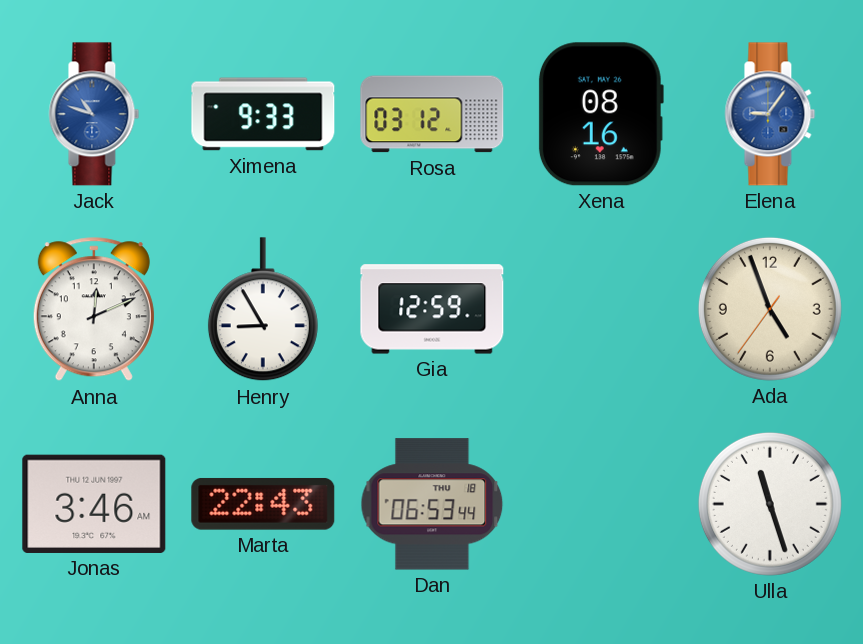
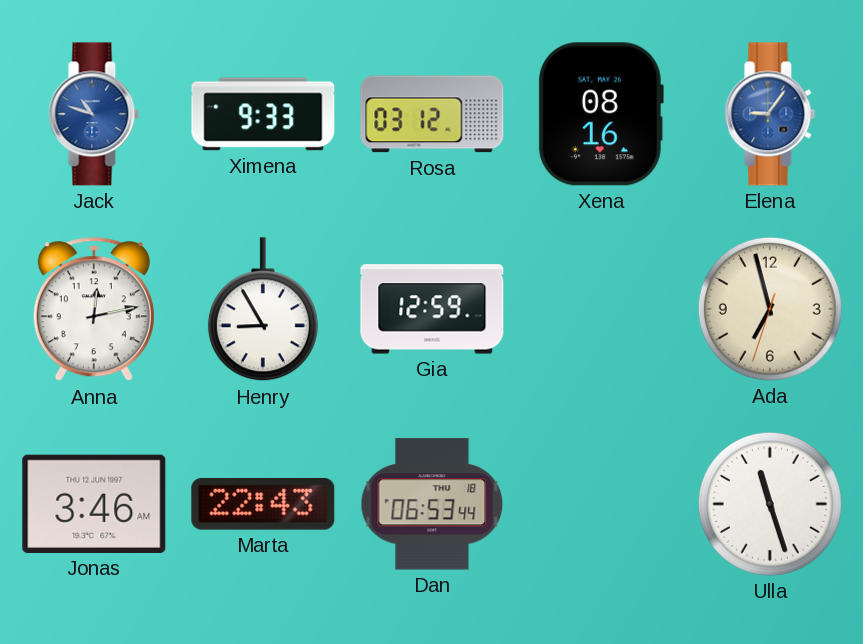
Anna: 12:11 -> 12:13
Ada: 4:56 -> 6:57
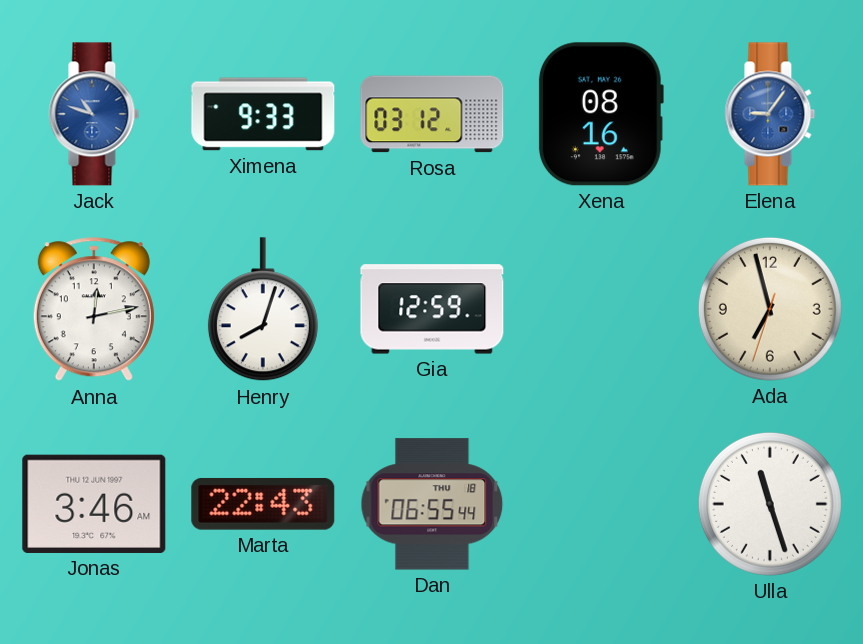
Henry: 8:55 -> 8:03
Dan: 06:53 -> 06:55
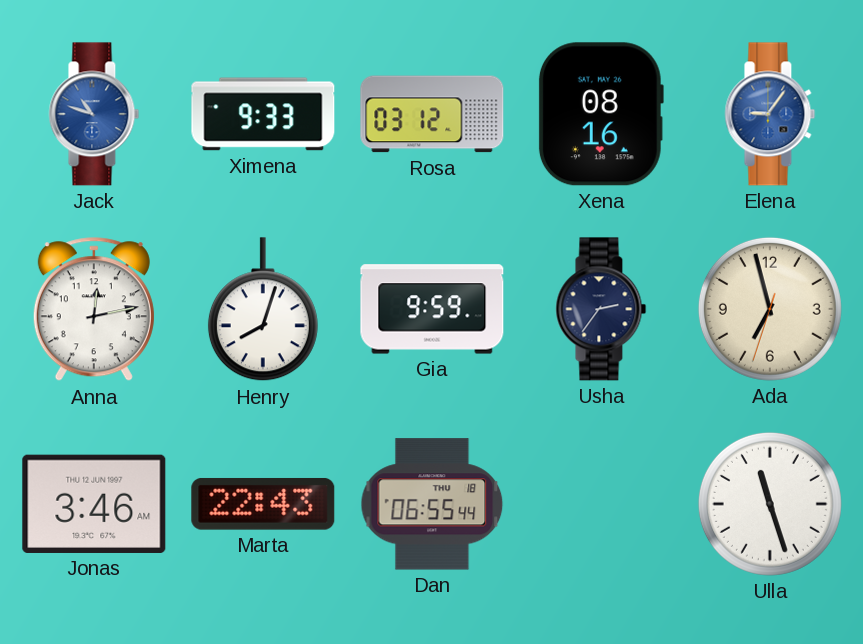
Gia: 12:59 -> 9:59
Usha: none -> 2:36
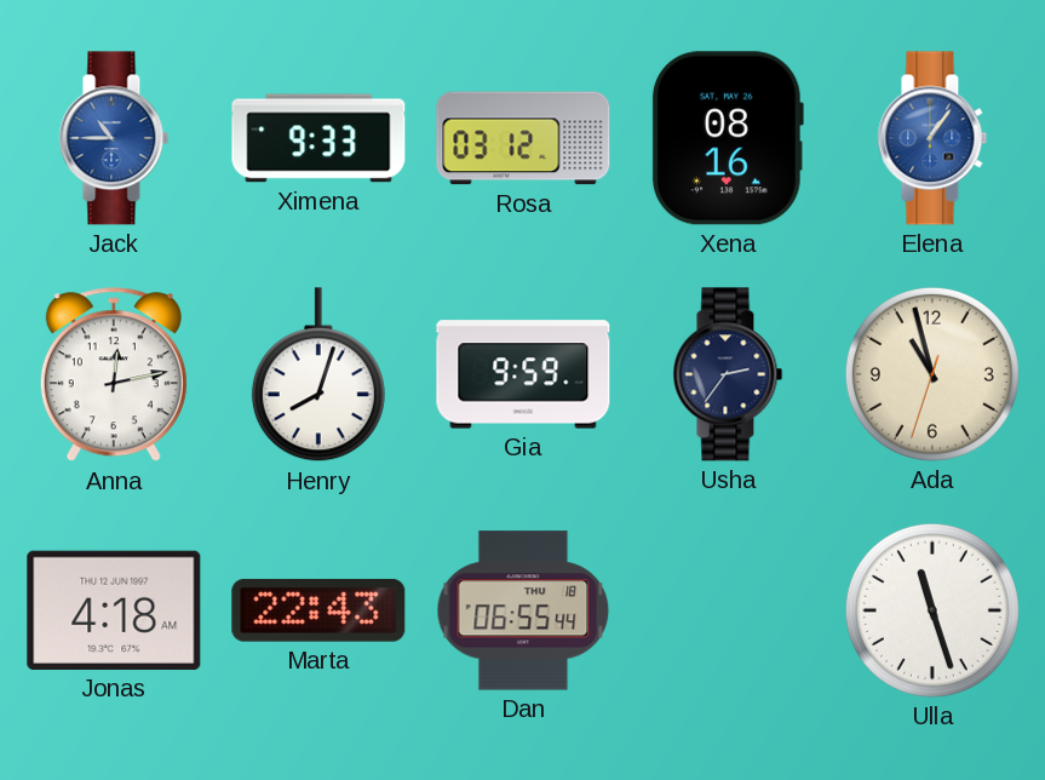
Jack: 10:48 -> 10:45
Elena: 9:06 -> 1:06
Ada: 6:57 -> 10:57
Jonas: 3:46 -> 4:18
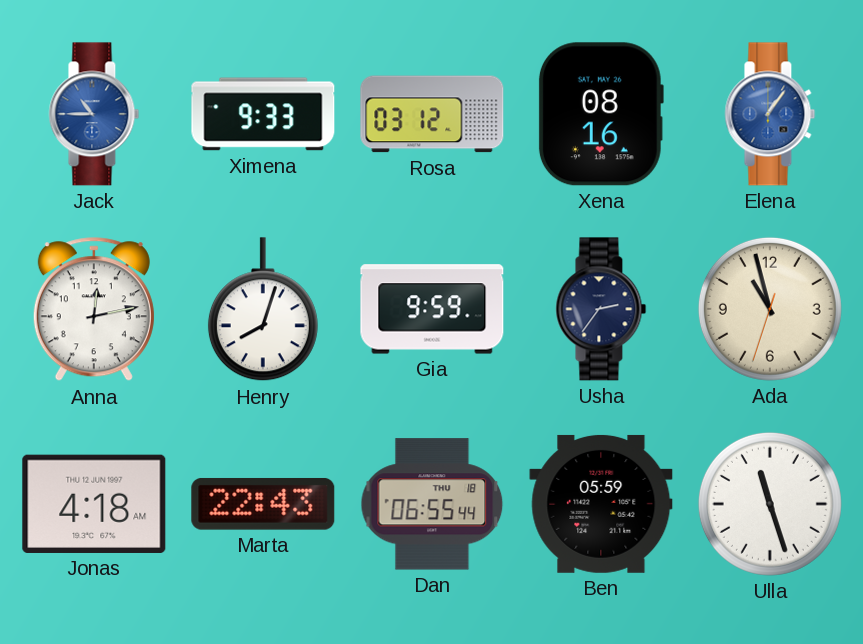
Ben: none -> 05:59
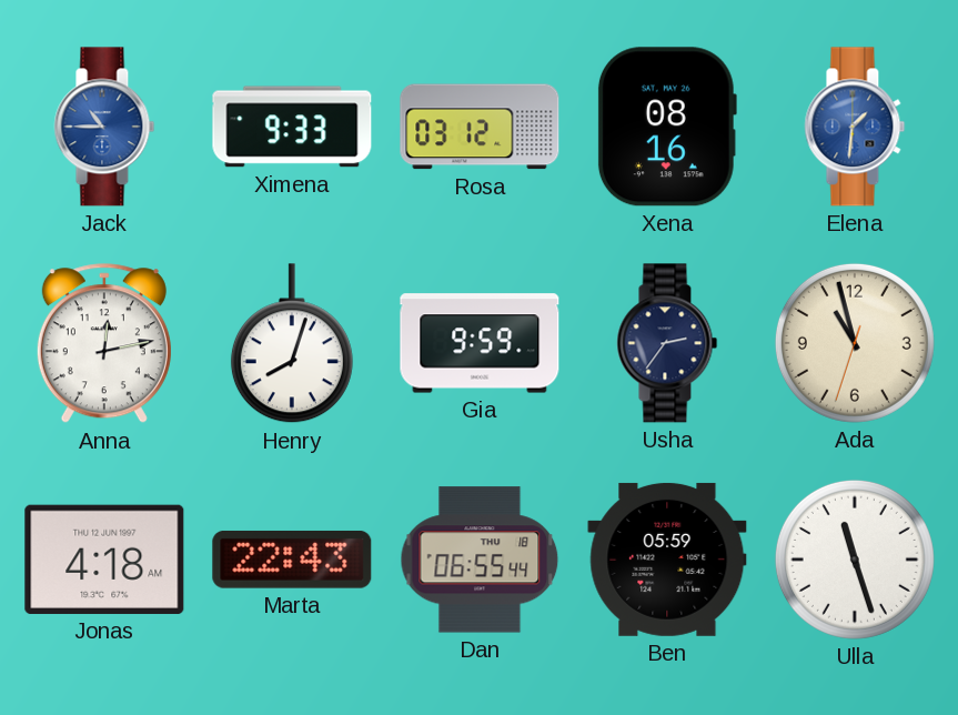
Elena: 1:06 -> 1:31
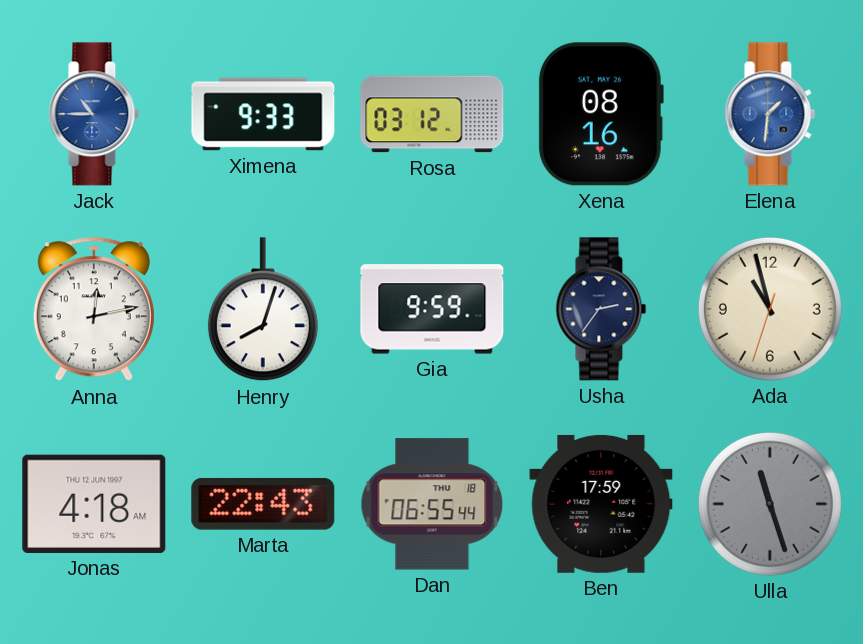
Ben: 05:59 -> 17:59
Ulla dial: white -> grey
